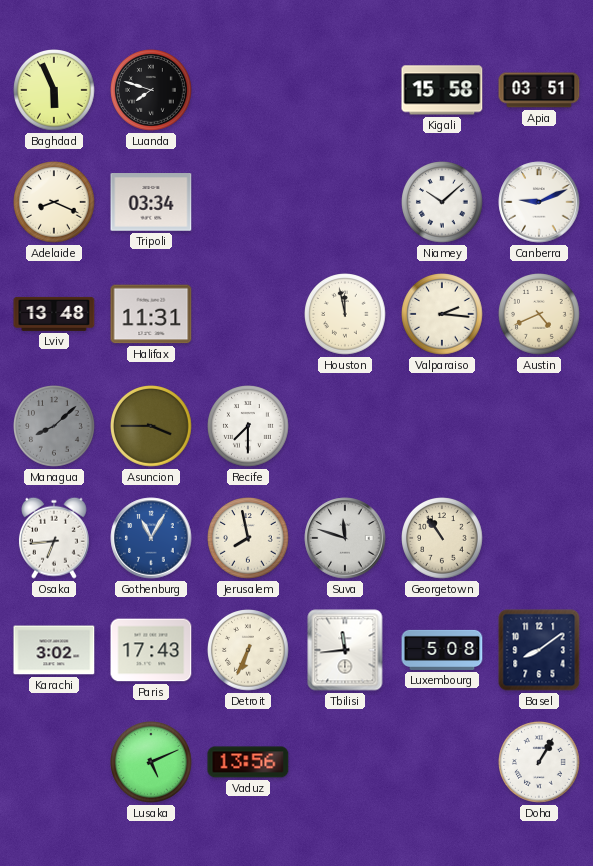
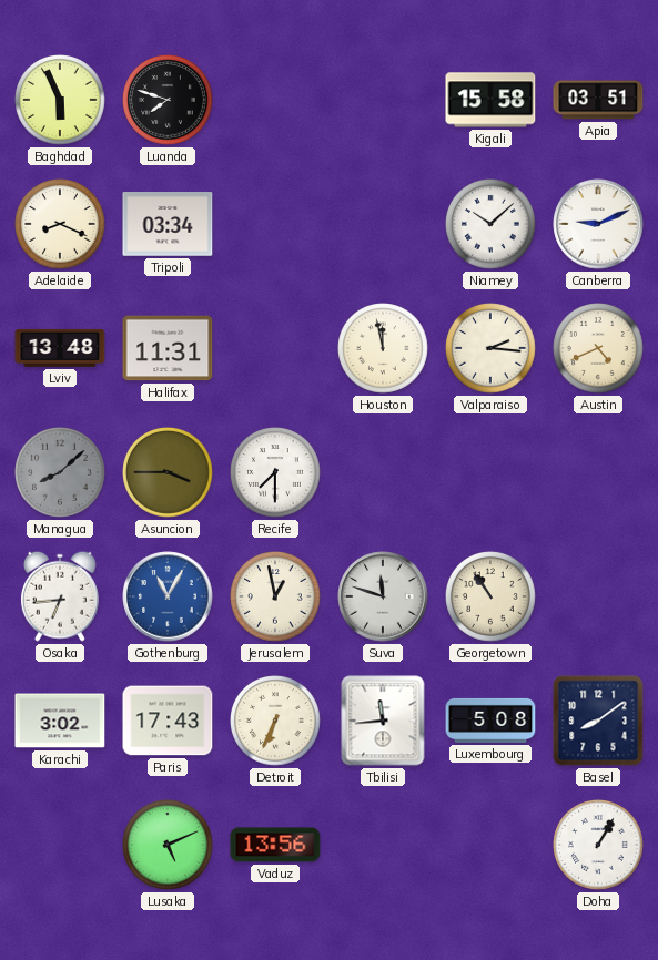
Jerusalem: 7:58 -> 12:58
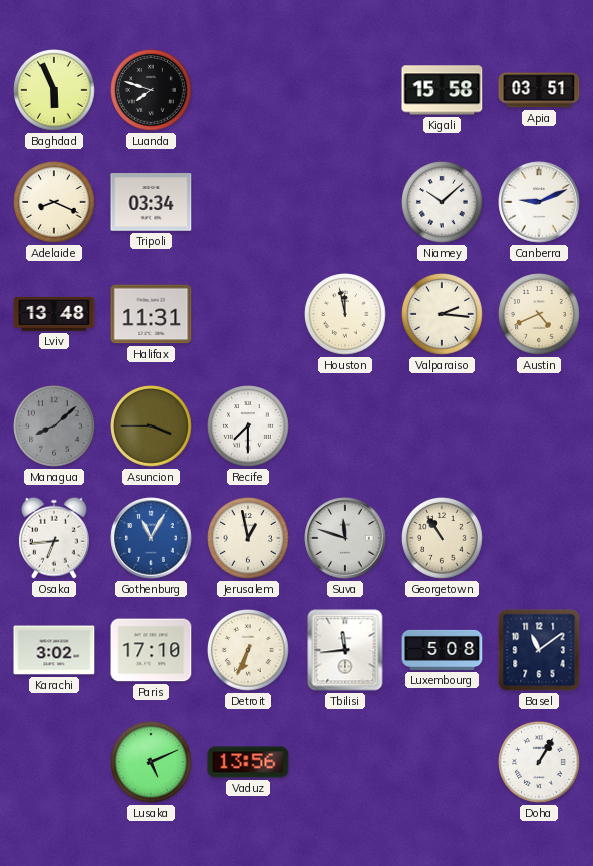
Paris: 17:43 -> 17:10
Basel: 8:09 -> 11:09
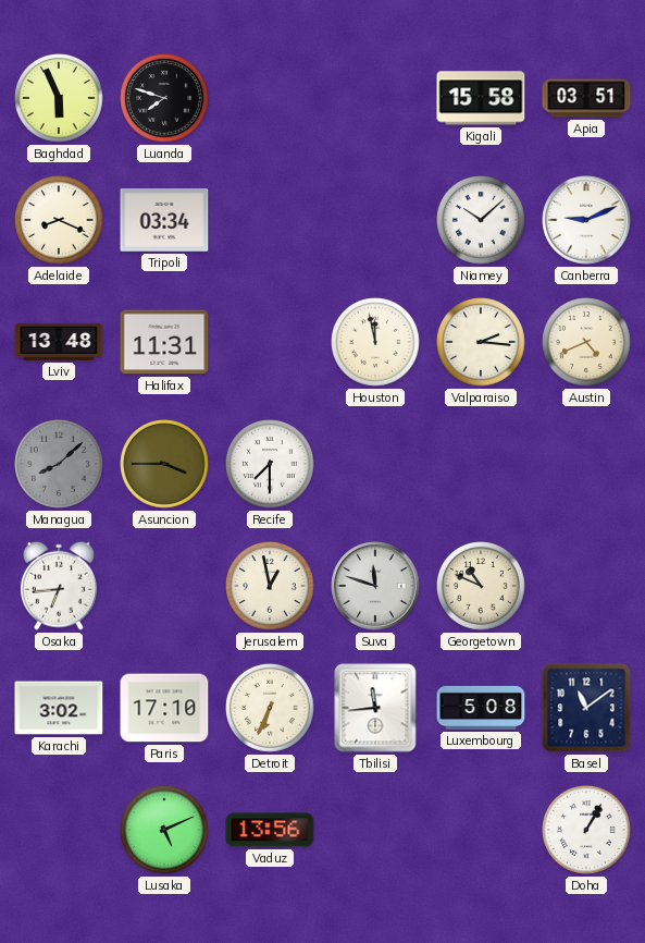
Gothenburg: 11:05 -> none
Georgetown: 10:54 -> 10:49
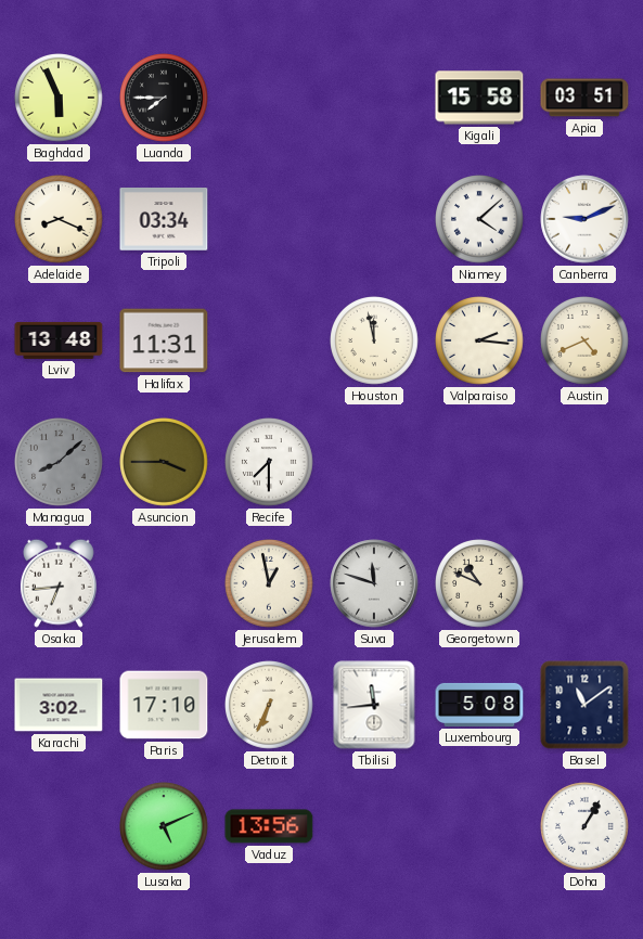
Luanda: 7:48 -> 7:45
Niamey: 10:08 -> 4:08
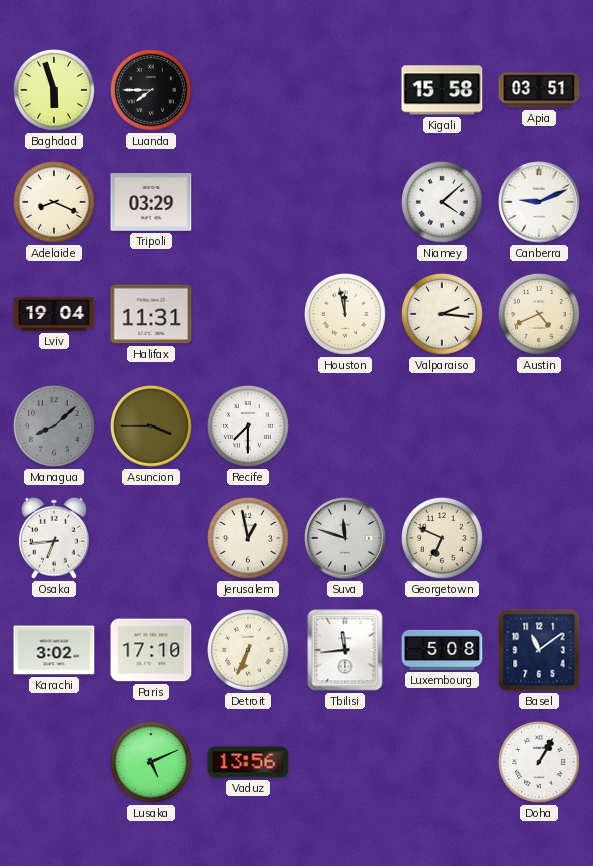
Baghdad: 5:56 -> 5:57
Tripoli: 03:34 -> 03:29
Lviv: 13:48 -> 19:04
Georgetown: 10:49 -> 6:49
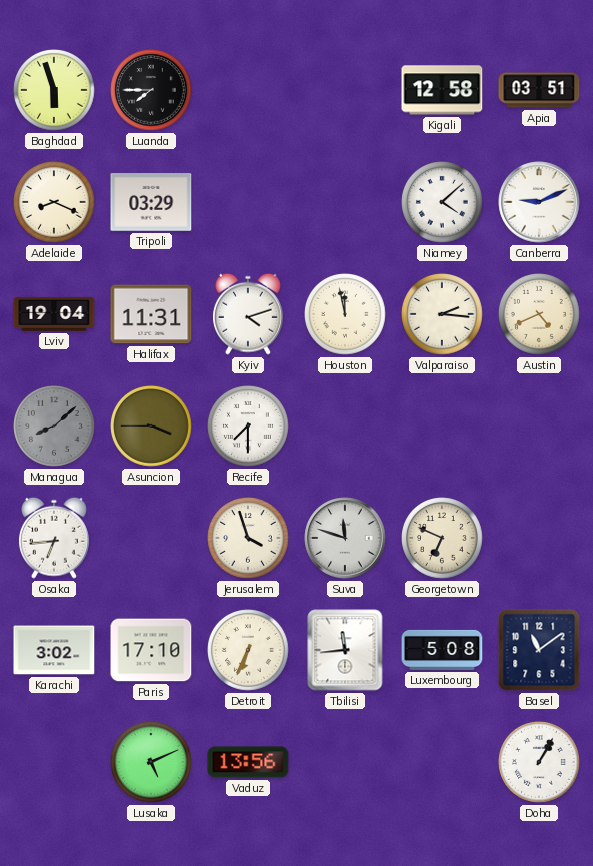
Kigali: 15:58 -> 12:58
Kyiv: none -> 4:12
Jerusalem: 12:58 -> 3:57
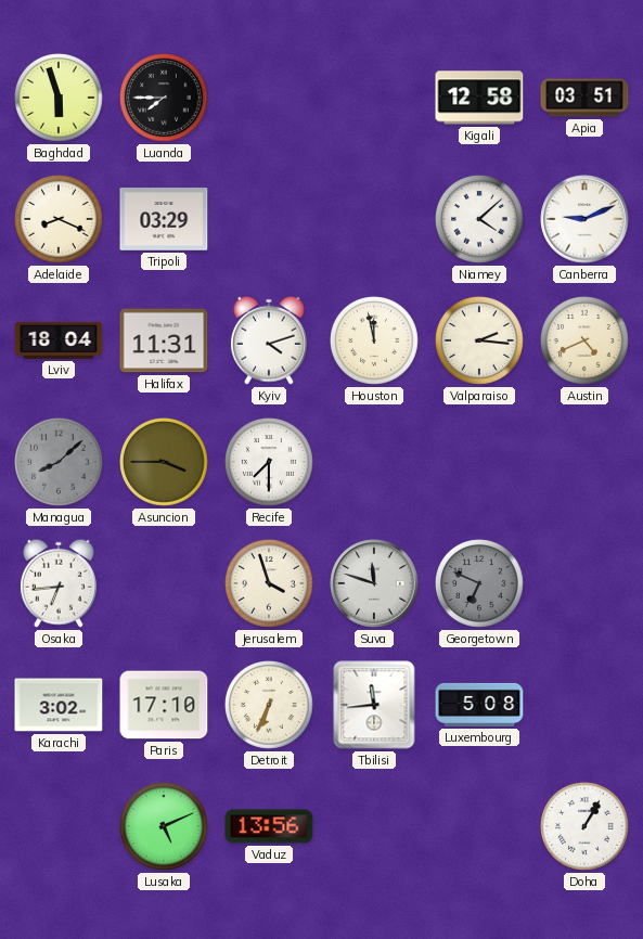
Lviv: 19:04 -> 18:04
Georgetown dial: cream -> grey
Basel: 11:09 -> none
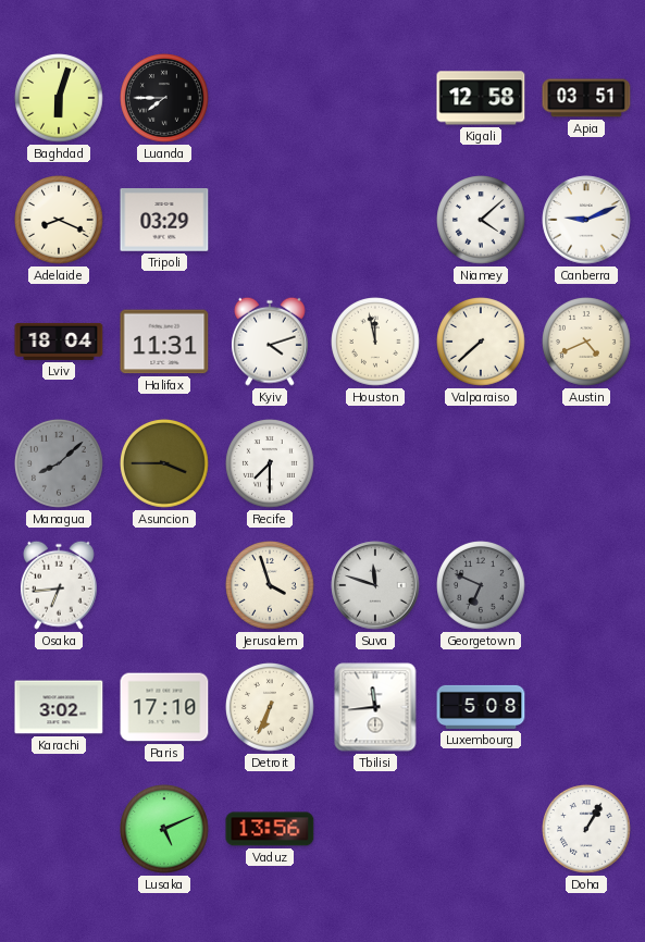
Baghdad: 5:57 -> 6:03
Valparaiso: 2:16 -> 7:38
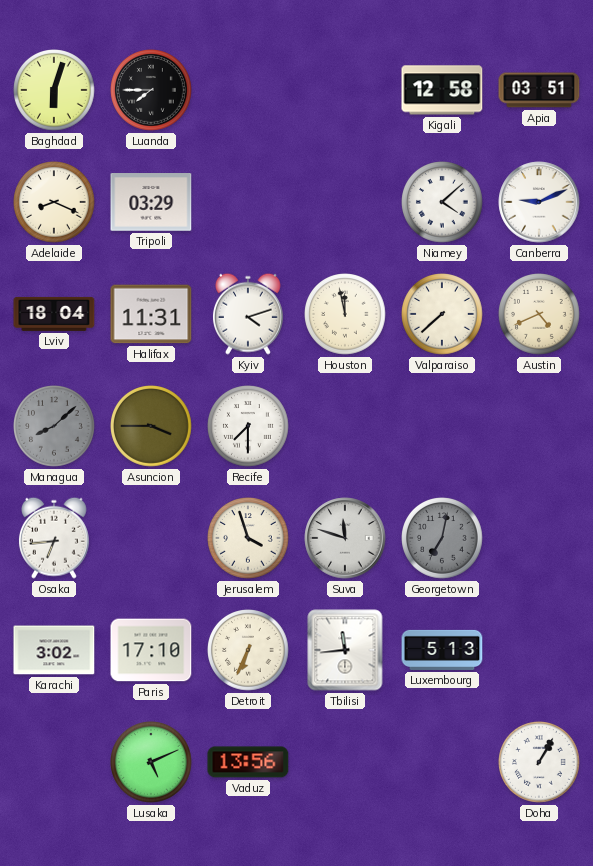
Georgetown: 6:49 -> 7:02
Luxembourg: 5:08 -> 5:13
